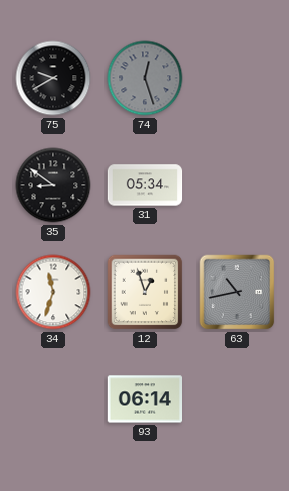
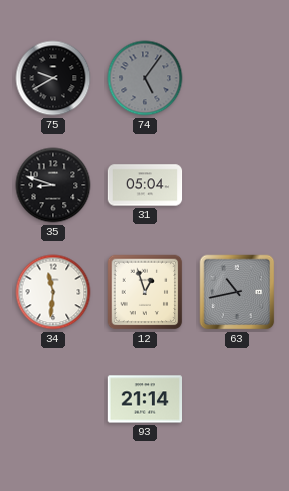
74: 12:27 -> 5:06
35: 8:51 -> 8:48
31: 05:34 -> 05:04
34: 11:33 -> 11:31
93: 06:14 -> 21:14
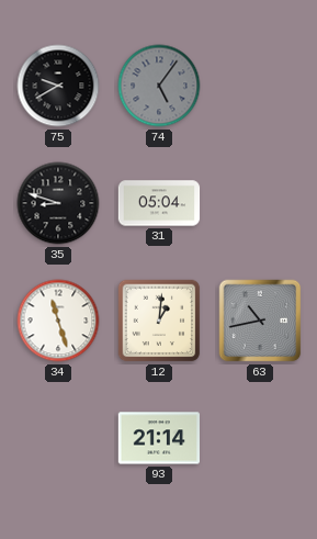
34: 11:31 -> 11:27
12: 12:57 -> 1:01
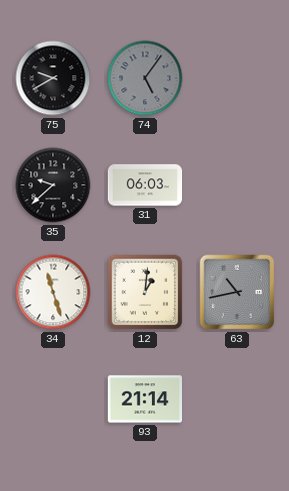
35: 8:48 -> 9:38
31: 05:04 -> 06:03
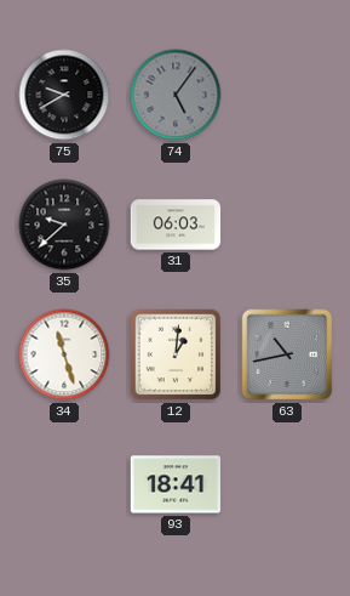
93: 21:14 -> 18:41
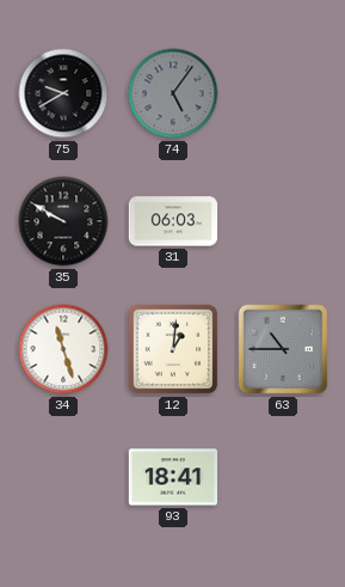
35: 9:38 -> 9:50
63: 10:43 -> 10:45
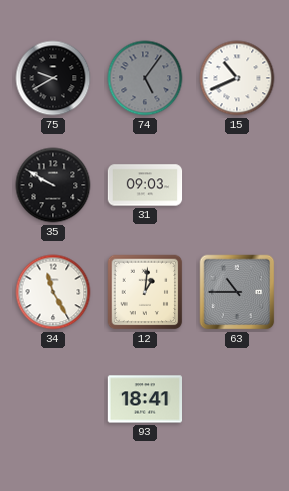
15: none -> 10:41
31: 06:03 -> 09:03
34: 11:27 -> 11:25
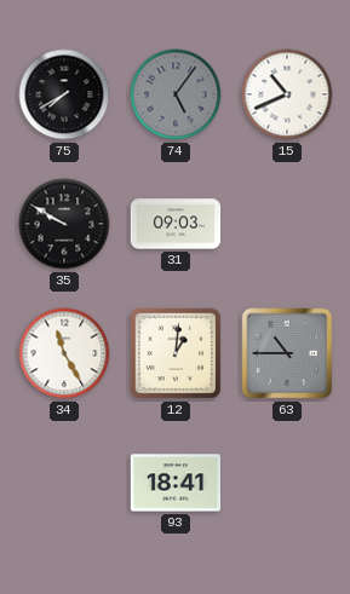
75: 9:40 -> 7:40
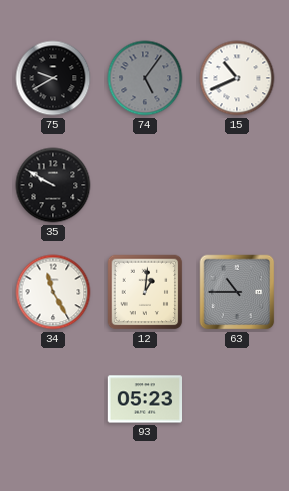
75: 7:40 -> 9:40
31: 09:03 -> none
93: 18:41 -> 05:23
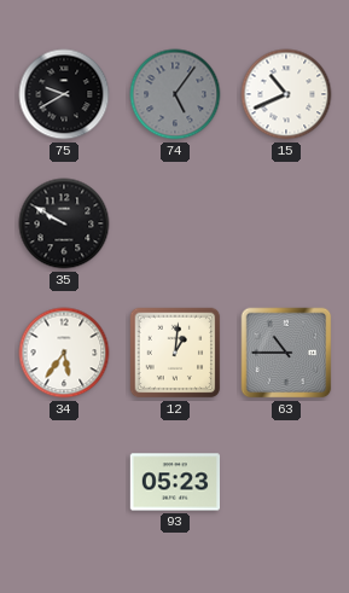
34: 11:25 -> 5:36
